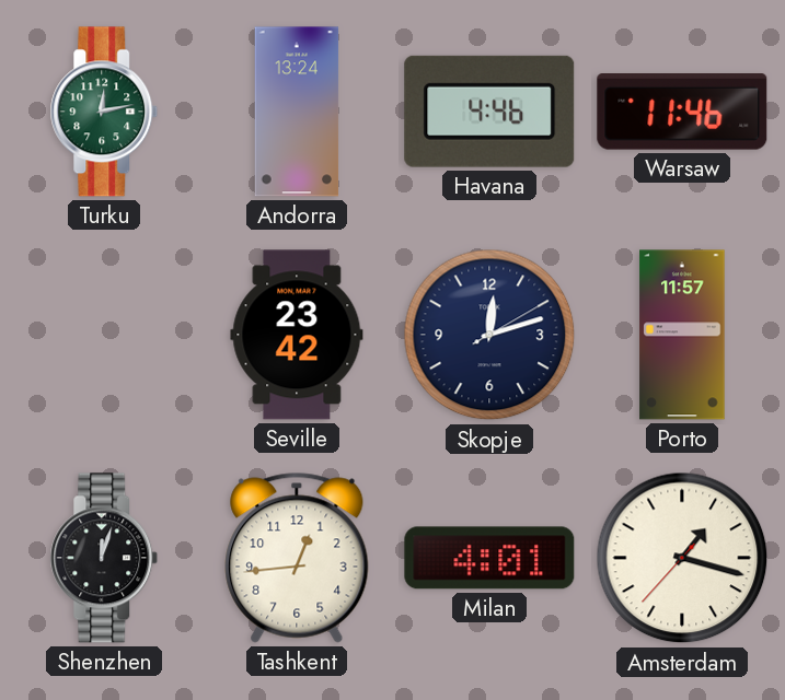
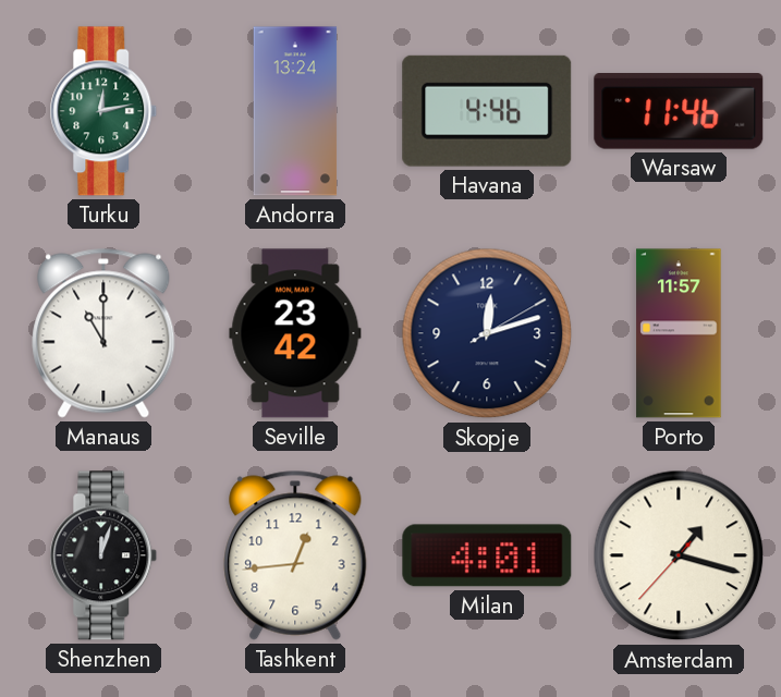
Manaus: none -> 11:00
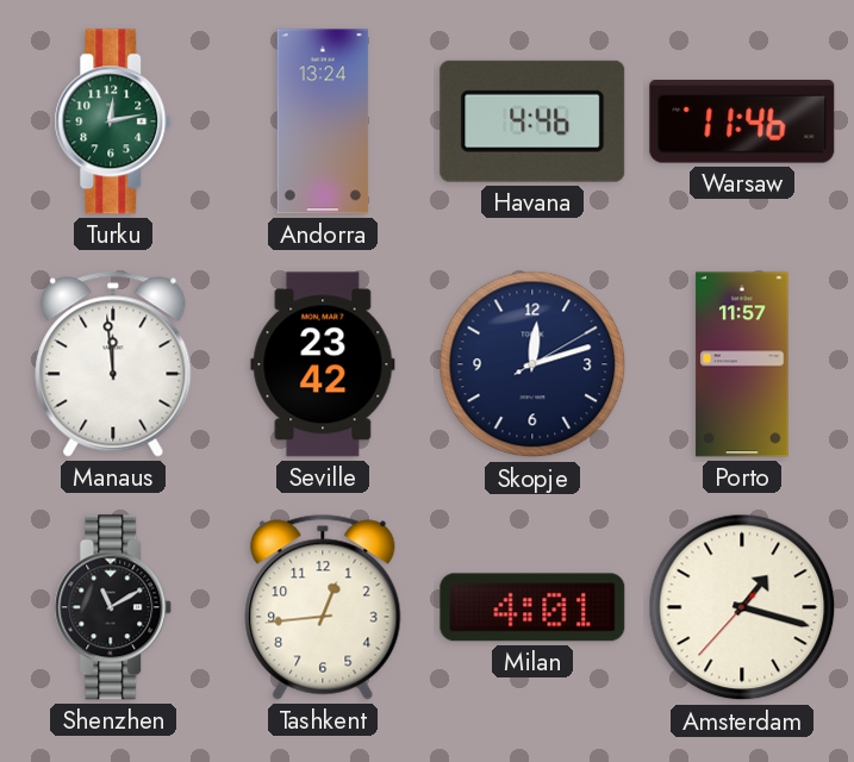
Manaus: 11:00 -> 11:59
Shenzhen: 12:03 -> 11:10
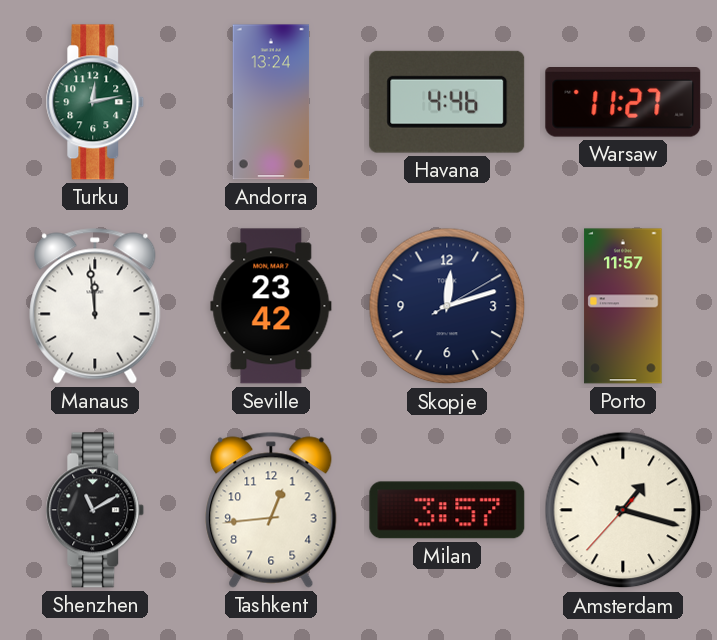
Warsaw: 11:46 -> 11:27
Milan: 4:01 -> 3:57
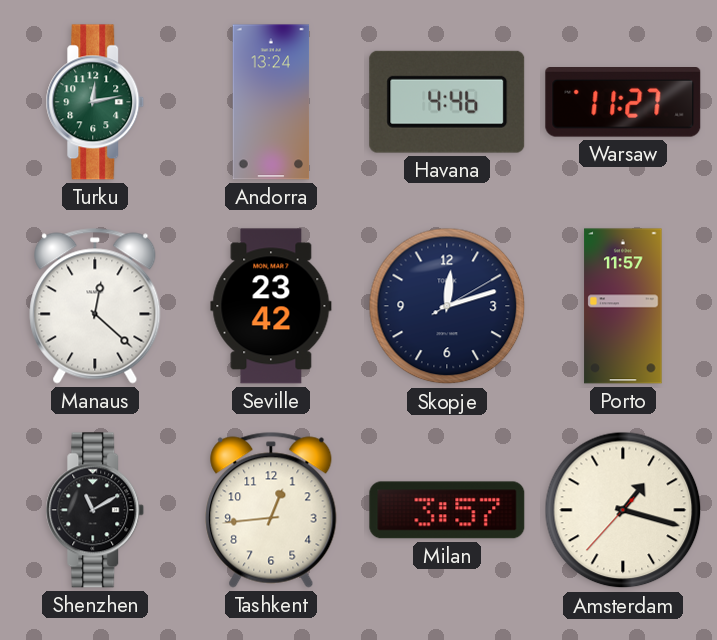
Manaus: 11:59 -> 12:22
